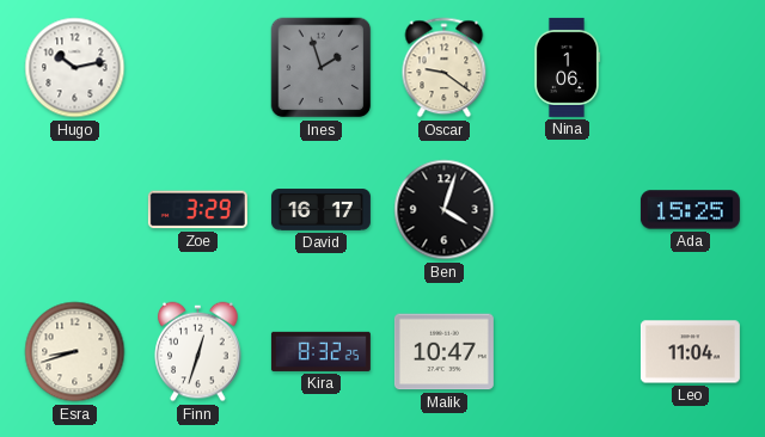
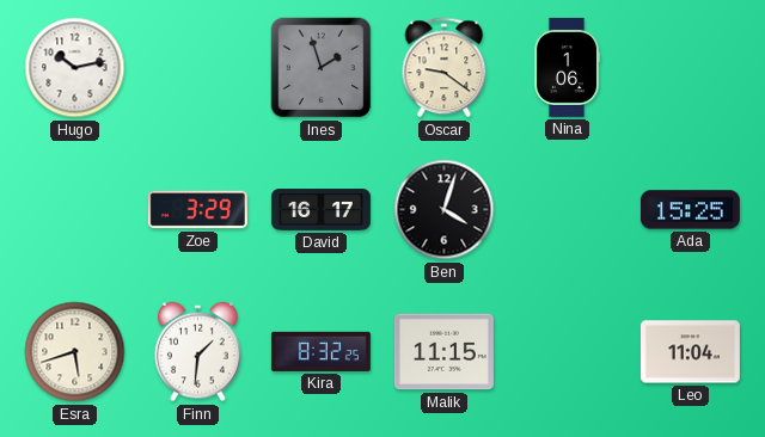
Esra: 8:42 -> 5:42
Finn: 12:33 -> 1:31
Malik: 10:47 -> 11:15
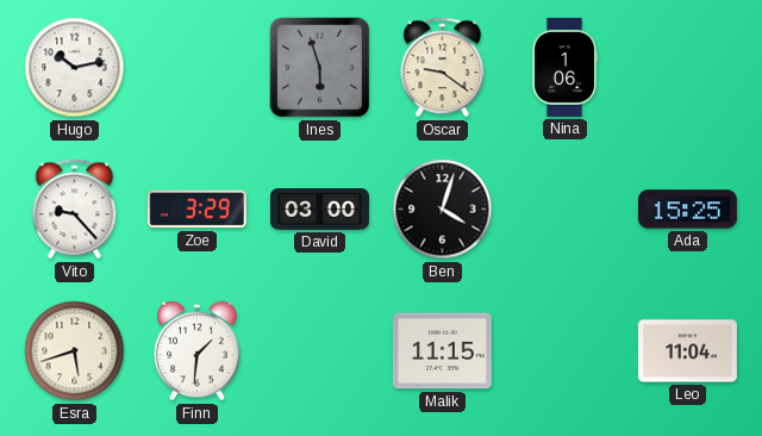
Ines: 1:57 -> 5:57
Vito: none -> 9:23
David: 16:17 -> 03:00
Kira: 8:32 -> none
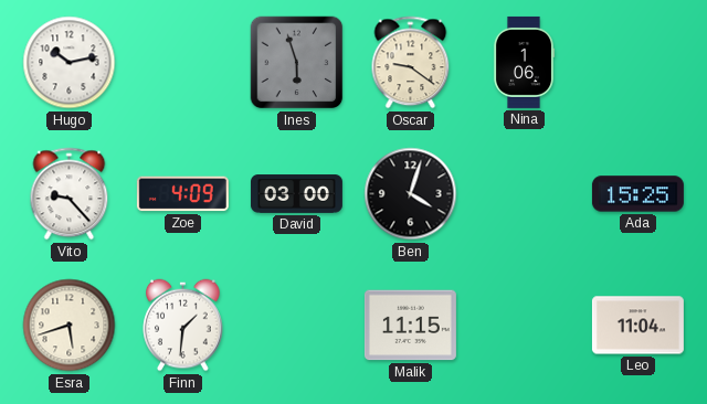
Zoe: 3:29 -> 4:09
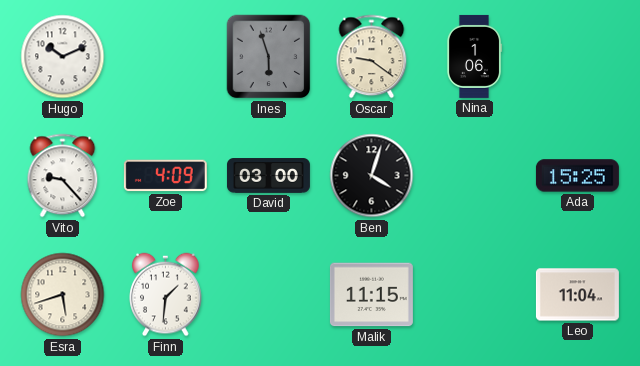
Hugo: 10:13 -> 10:11
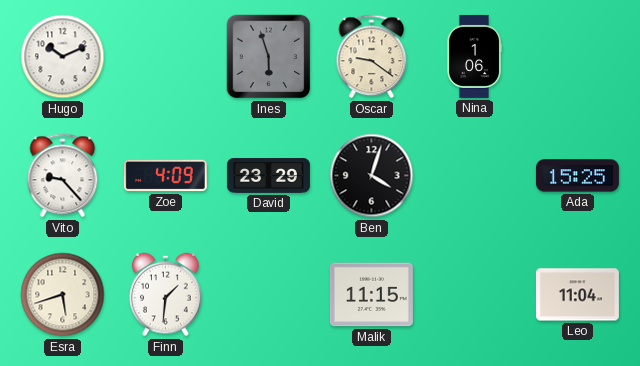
David: 03:00 -> 23:29
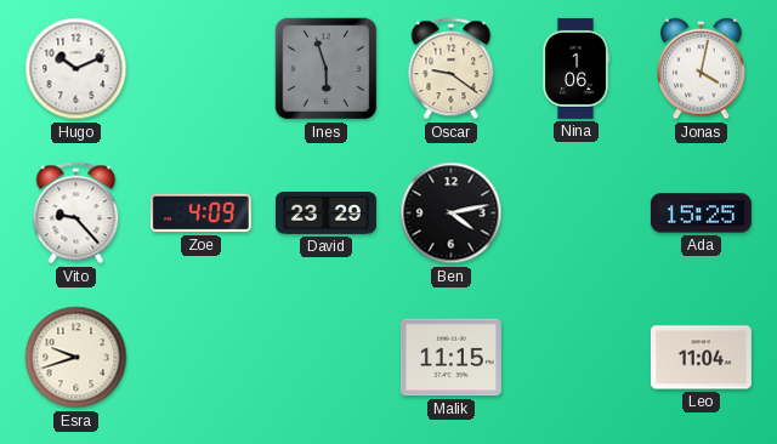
Jonas: none -> 4:02
Ben: 4:03 -> 4:13
Esra: 5:42 -> 9:42
Finn: 1:31 -> none
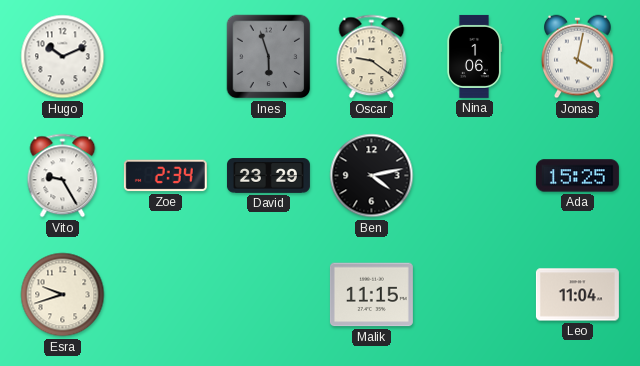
Vito: 9:23 -> 9:25
Zoe: 4:09 -> 2:34
